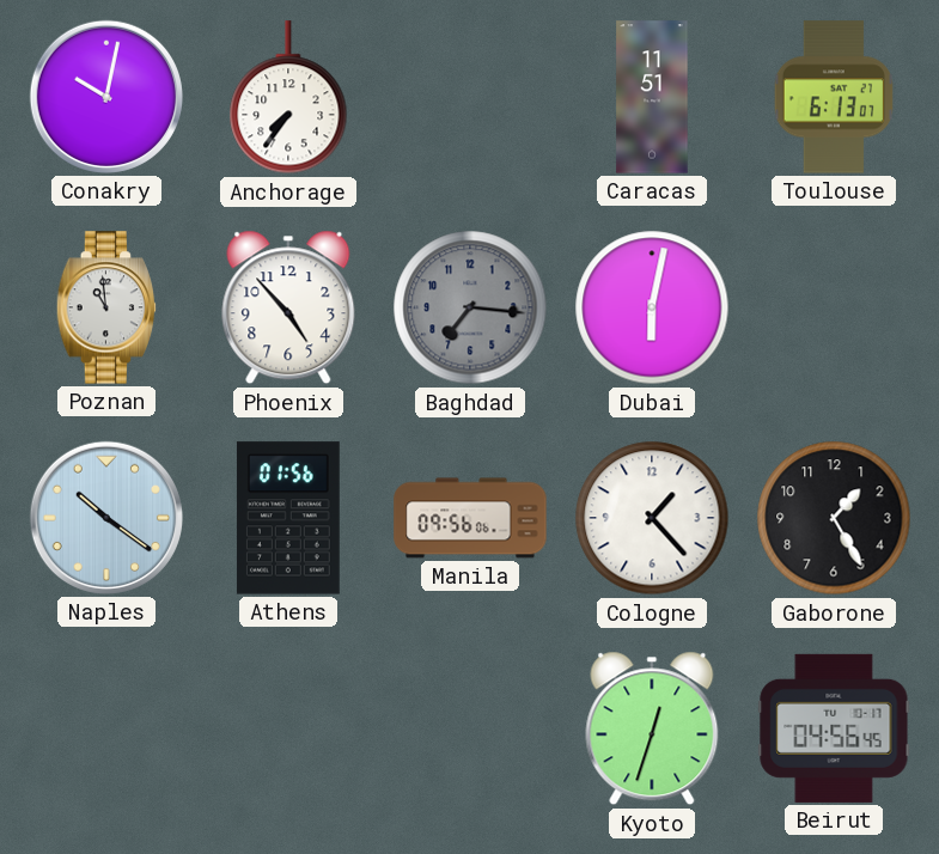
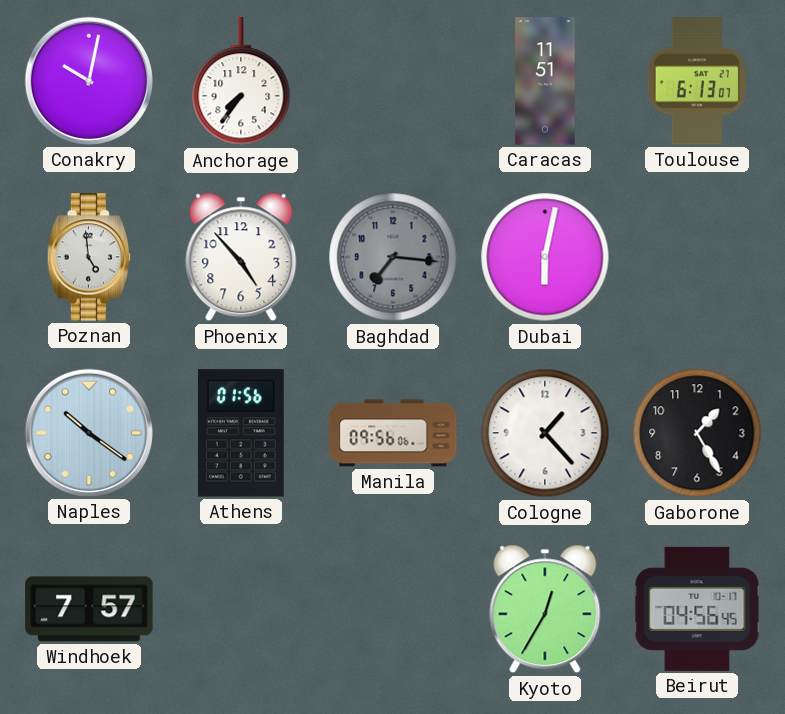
Poznan: 10:59 -> 4:59
Windhoek: none -> 7:57
Kyoto: 12:33 -> 12:35
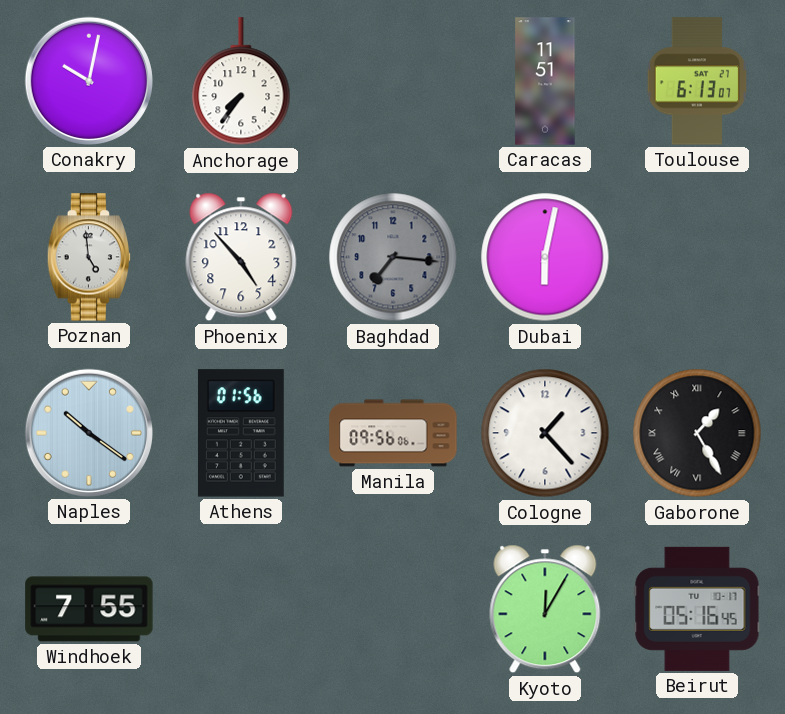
Gaborone numerals: Arabic -> Roman
Windhoek: 7:57 -> 7:55
Kyoto: 12:35 -> 12:05
Beirut: 04:56 -> 05:16
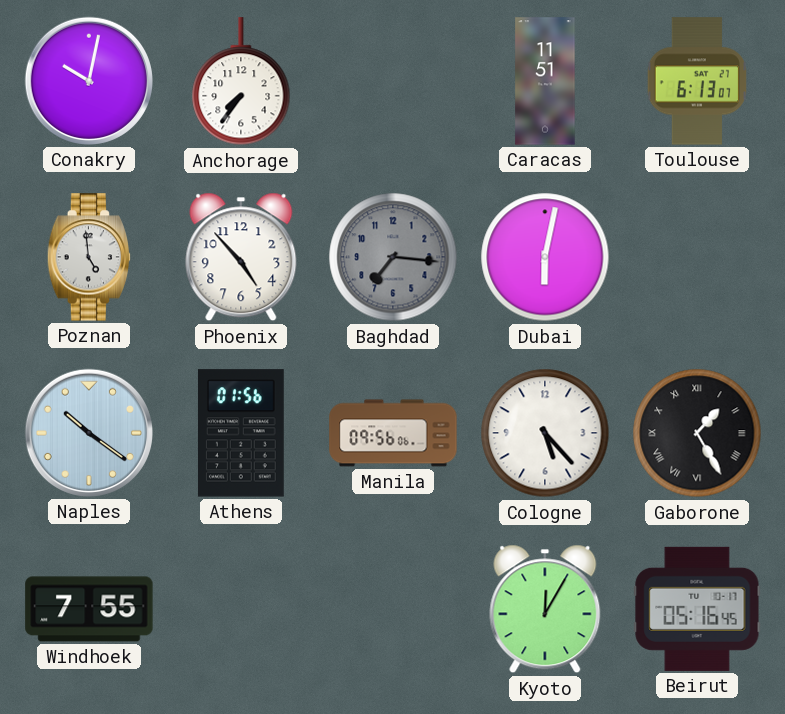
Cologne: 1:23 -> 5:23
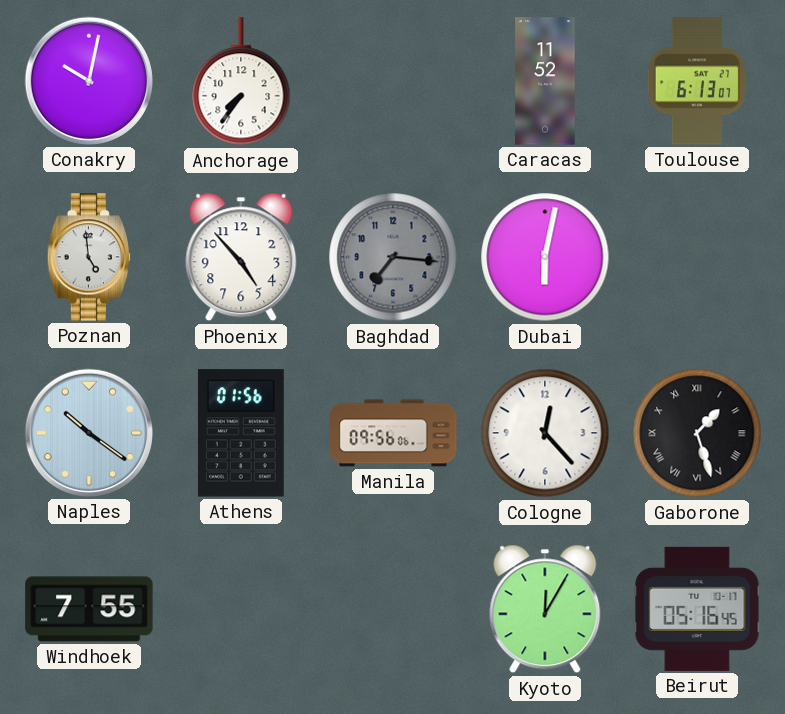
Caracas: 11:51 -> 11:52
Cologne: 5:23 -> 12:23
Gaborone: 1:25 -> 1:27
